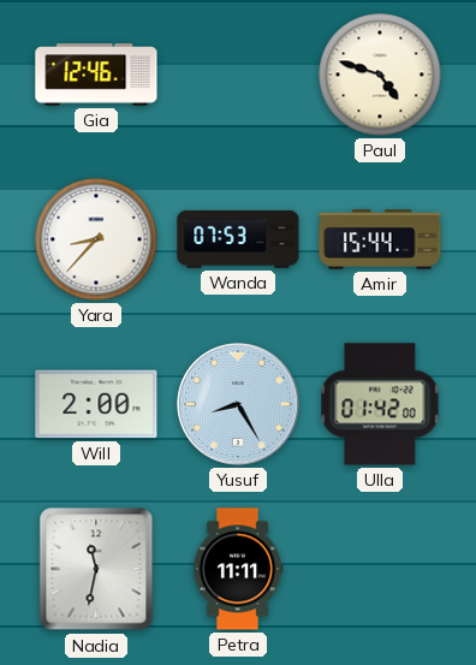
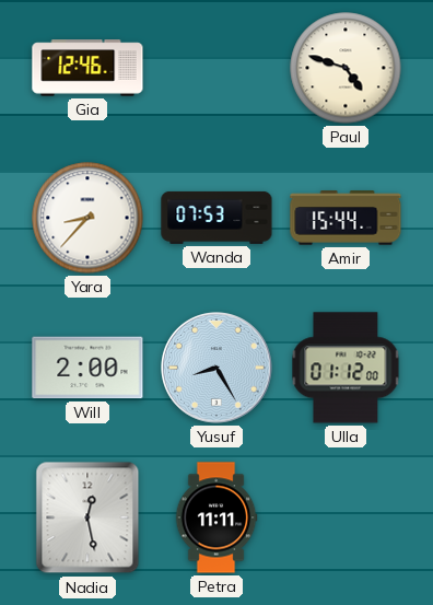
Ulla: 01:42 -> 01:12
Nadia: 11:32 -> 12:28
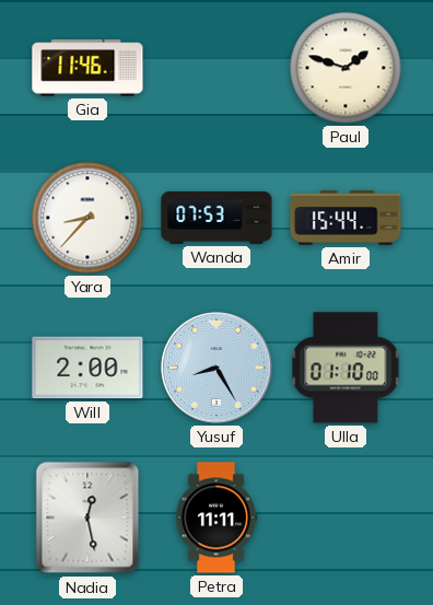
Gia: 12:46 -> 11:46
Paul: 4:48 -> 1:48
Ulla: 01:12 -> 01:10
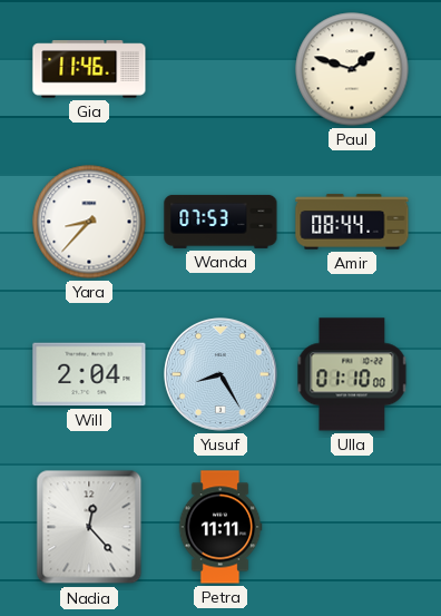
Amir: 15:44 -> 08:44
Will: 2:00 -> 2:04
Nadia: 12:28 -> 12:23
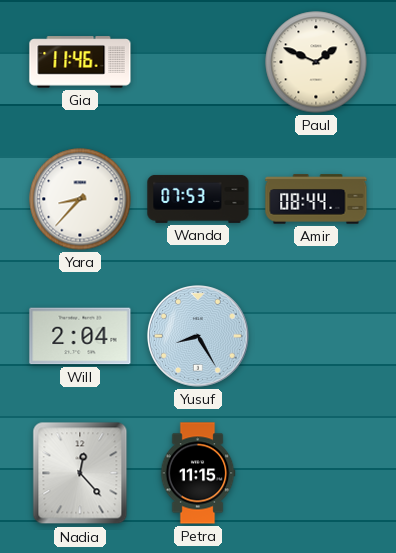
Paul: 1:48 -> 1:49
Ulla: 01:10 -> none
Petra: 11:11 -> 11:15
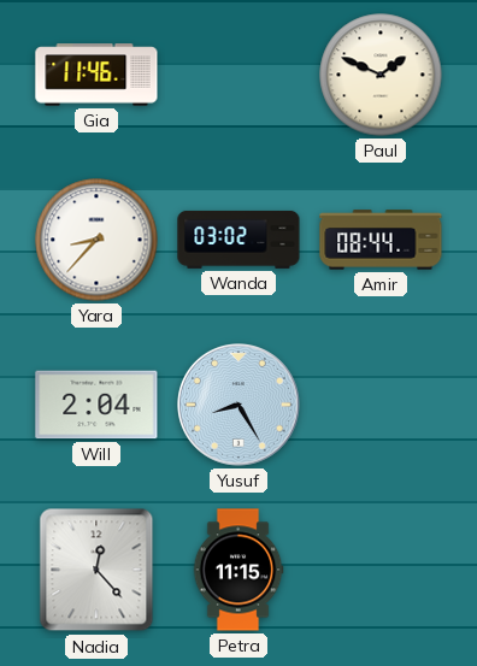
Wanda: 07:53 -> 03:02
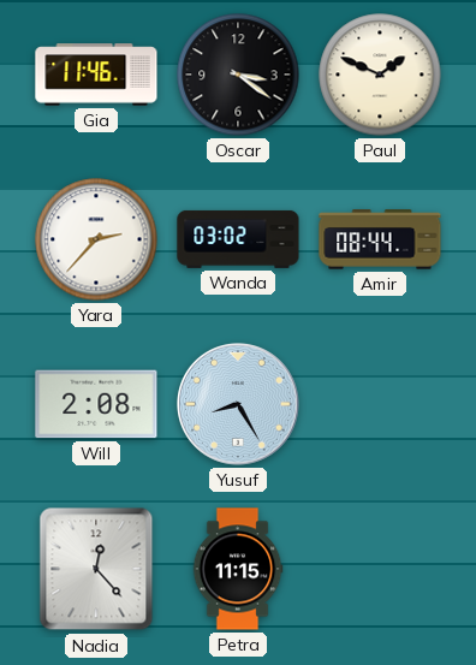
Oscar: none -> 3:21
Yara: 8:37 -> 2:37
Will: 2:04 -> 2:08
